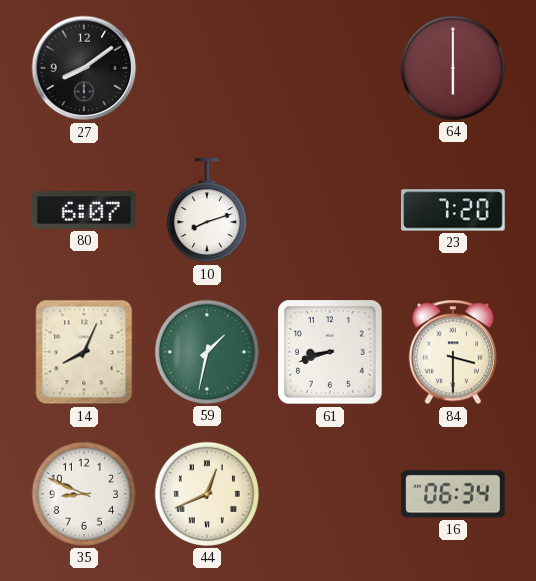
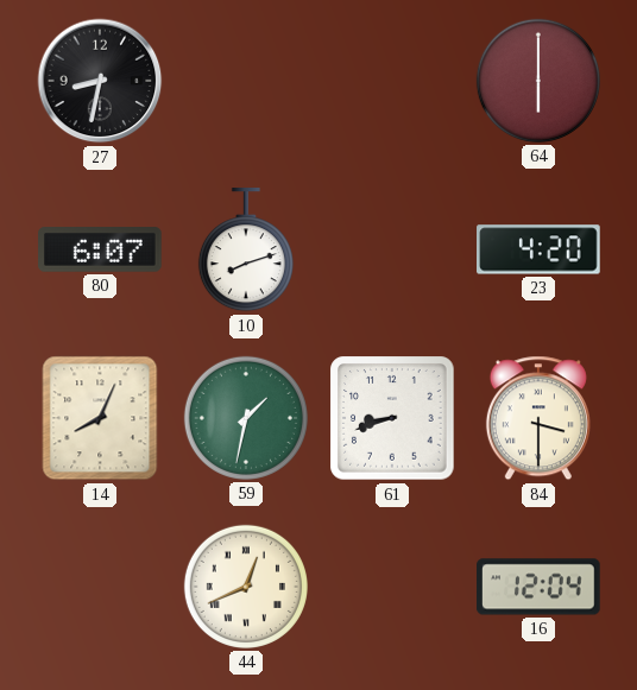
27: 8:09 -> 8:32
23: 7:20 -> 4:20
35: 8:49 -> none
16: 06:34 -> 12:04
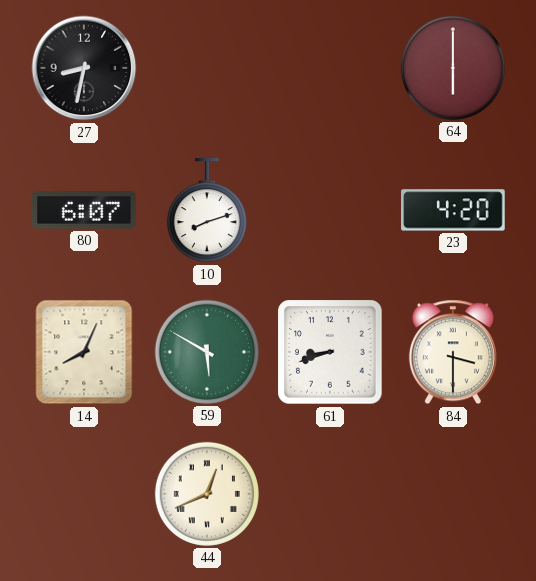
59: 1:32 -> 5:50
16: 12:04 -> none
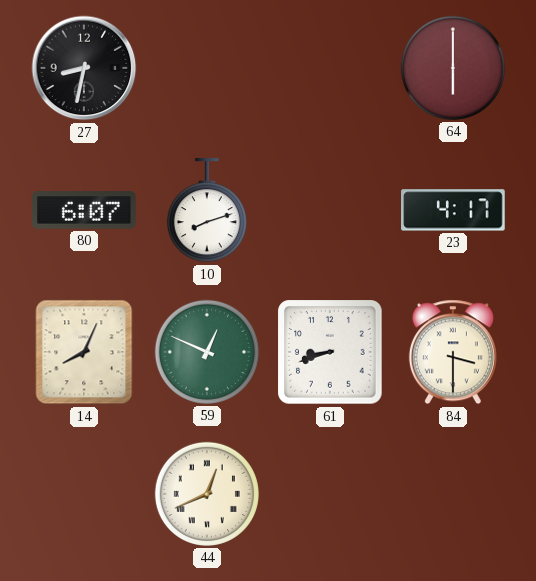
23: 4:20 -> 4:17
59: 5:50 -> 12:49
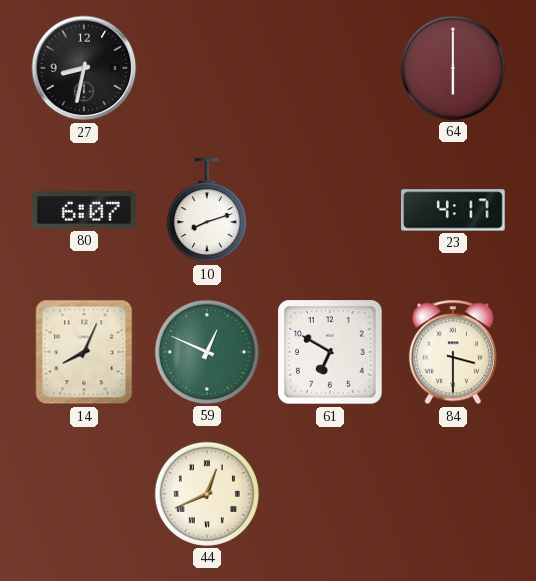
61: 8:42 -> 6:50
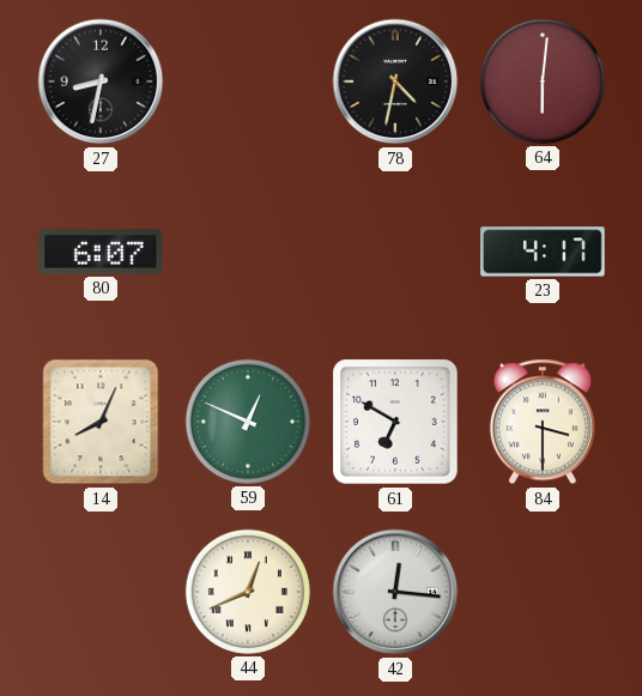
78: none -> 4:32
64: 6:00 -> 6:01
10: 8:12 -> none
42: none -> 12:16
